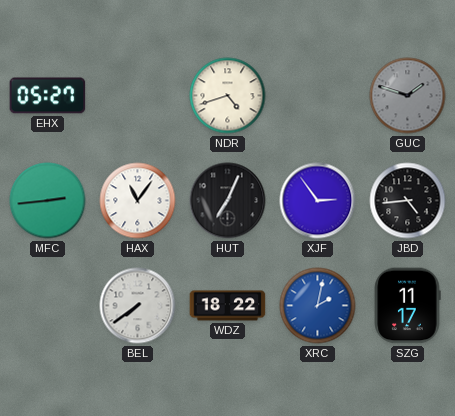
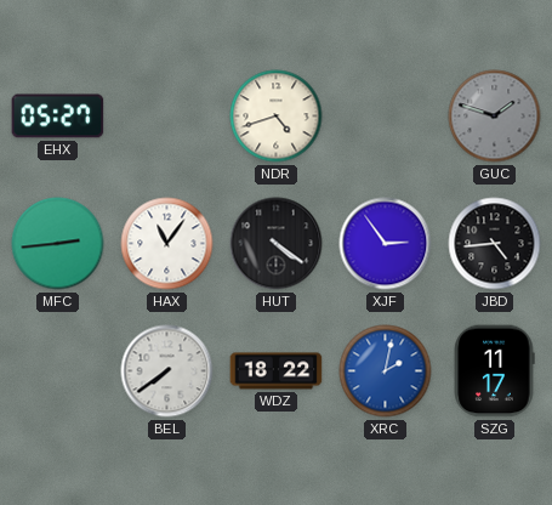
HUT: 7:04 -> 4:21
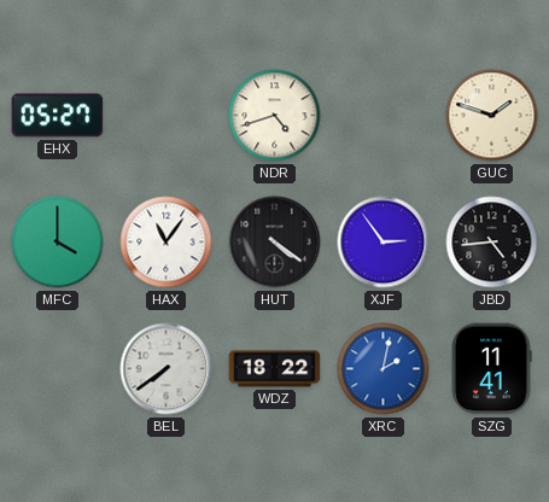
GUC dial: grey -> cream
MFC: 2:44 -> 4:00
SZG: 11:17 -> 11:41
